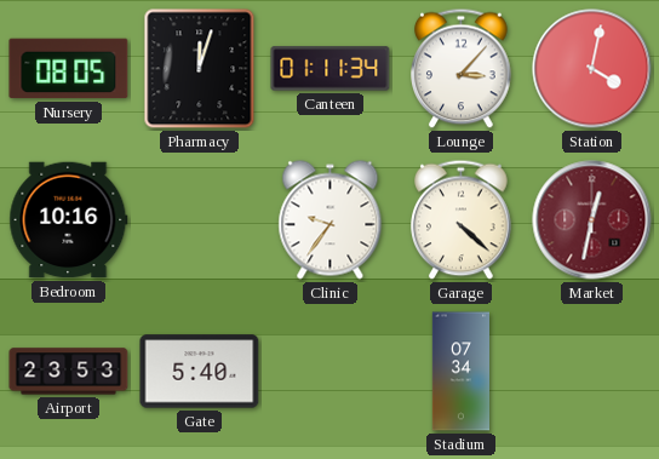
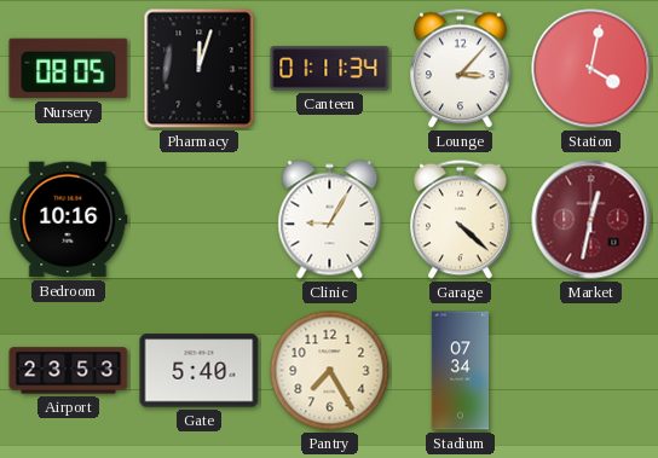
Clinic: 9:36 -> 9:05
Pantry: none -> 7:25
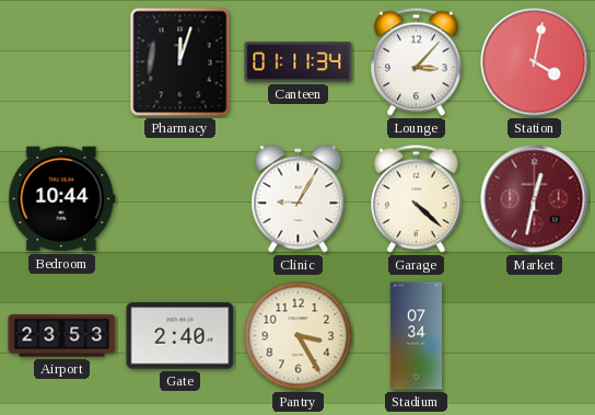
Nursery: 08:05 -> none
Bedroom: 10:16 -> 10:44
Gate: 5:40 -> 2:40
Pantry: 7:25 -> 3:25
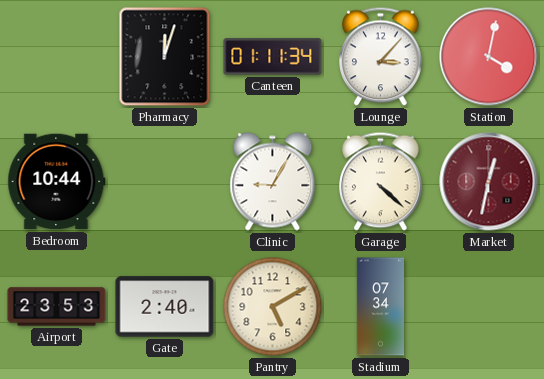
Pantry: 3:25 -> 5:10
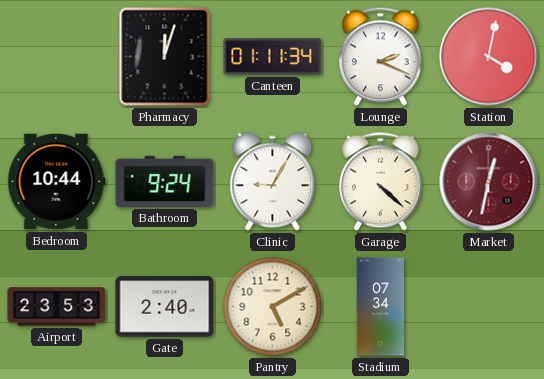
Lounge: 3:07 -> 2:19
Bathroom: none -> 9:24
